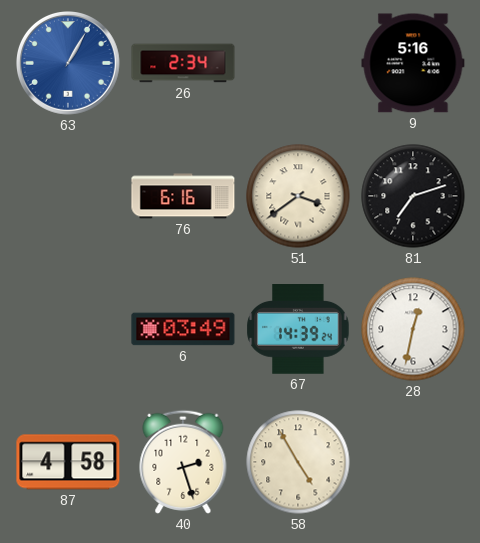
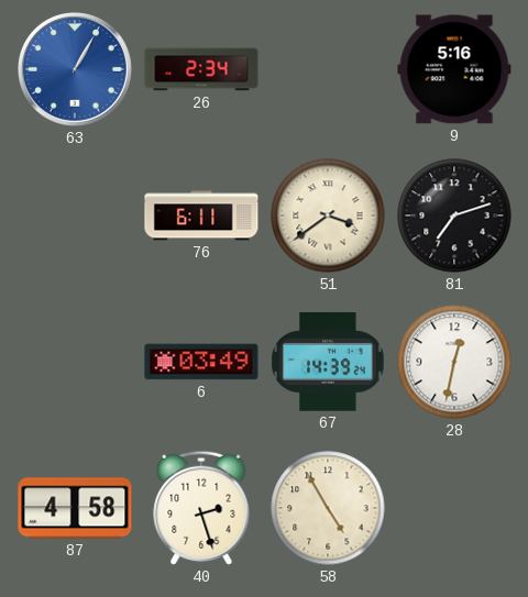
76: 6:16 -> 6:11
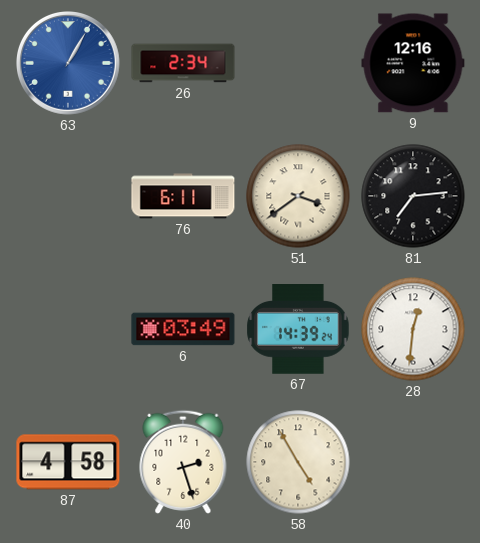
9: 5:16 -> 12:16
81: 7:12 -> 7:14
28: 12:32 -> 12:31
